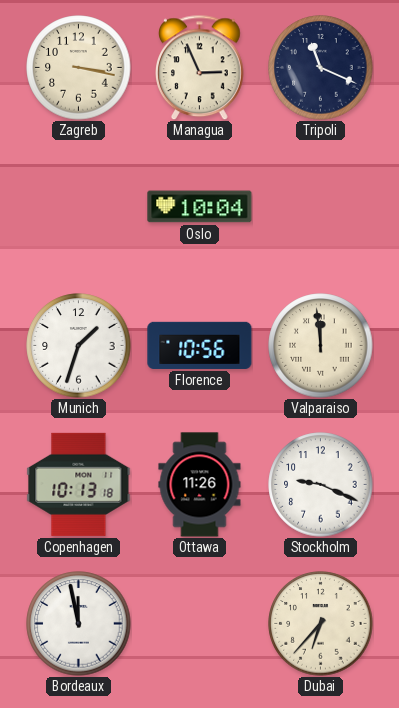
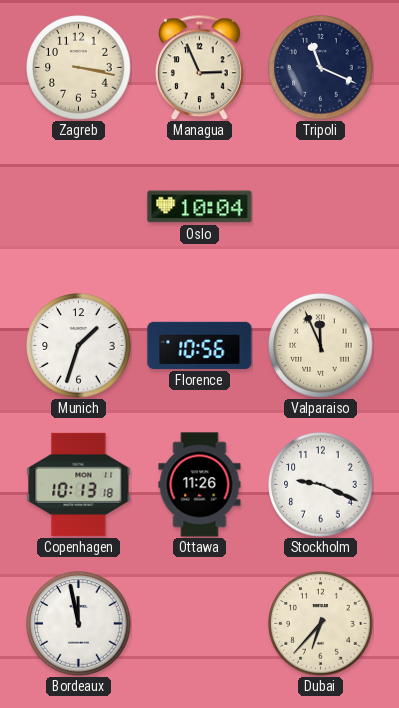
Valparaiso: 11:59 -> 11:56
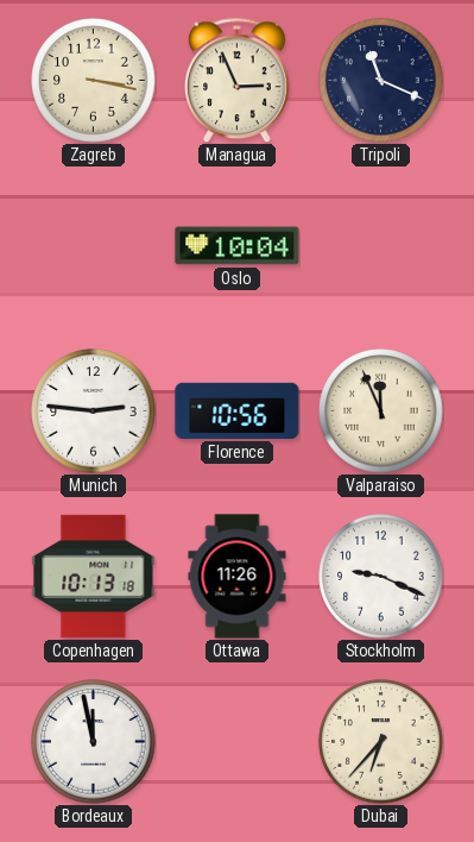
Munich: 1:33 -> 2:46
